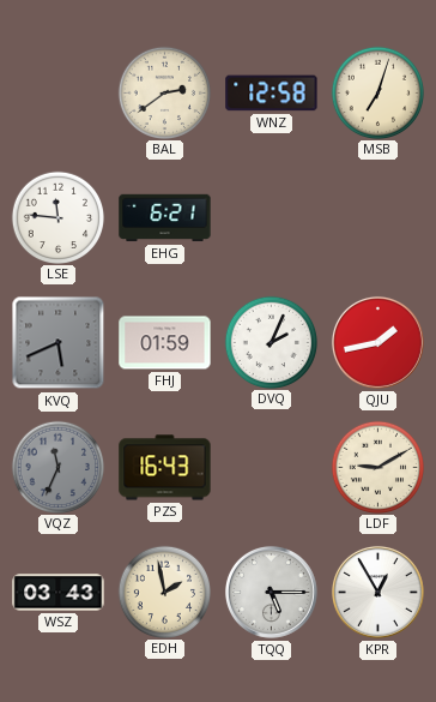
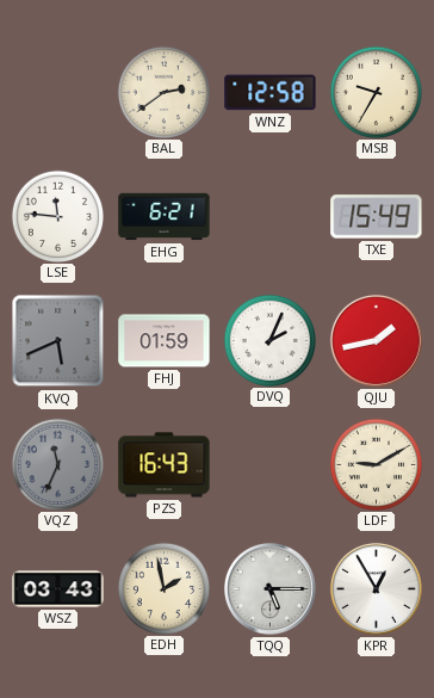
MSB: 7:03 -> 9:35
TXE: none -> 15:49
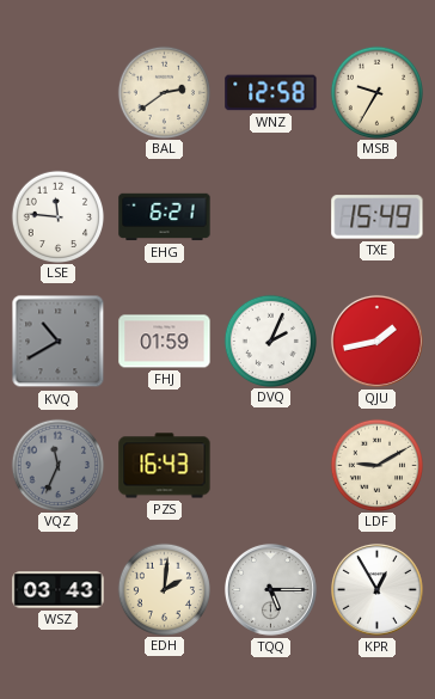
KVQ: 5:41 -> 10:40
EDH: 1:58 -> 2:01
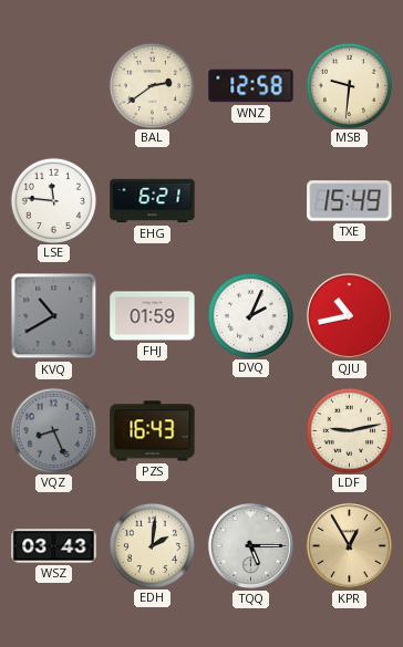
MSB: 9:35 -> 9:31
QJU: 1:43 -> 10:43
VQZ: 11:34 -> 8:26
LDF: 9:10 -> 9:13
KPR dial: white -> champagne
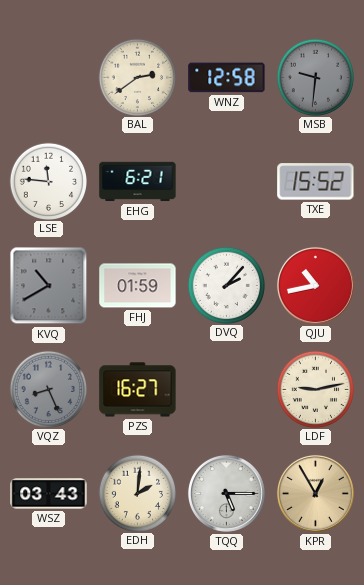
MSB dial: cream -> grey
TXE: 15:49 -> 15:52
DVQ: 2:04 -> 2:07
PZS: 16:43 -> 16:27
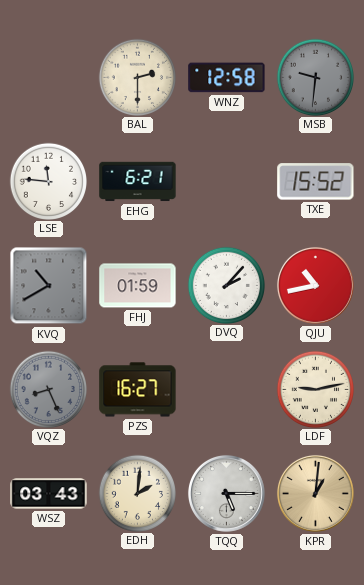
BAL: 2:39 -> 2:30
KPR: 12:55 -> 1:01
